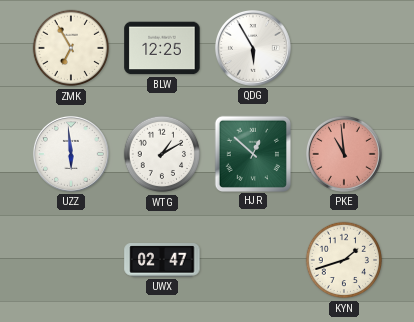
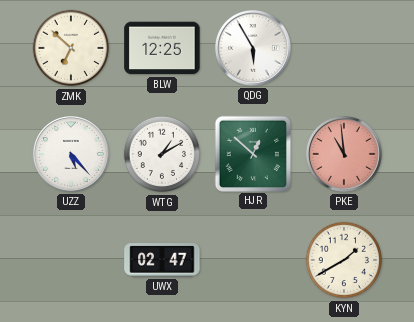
ZMK: 6:55 -> 6:52
UZZ: 5:59 -> 5:23
KYN: 1:42 -> 1:40
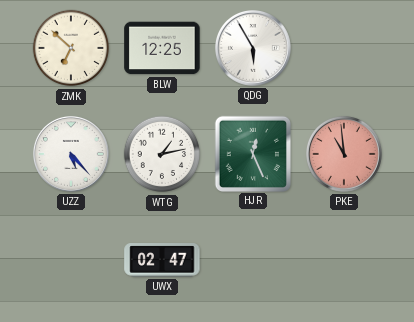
WTG: 1:10 -> 1:13
HJR: 12:52 -> 12:26
KYN: 1:40 -> none
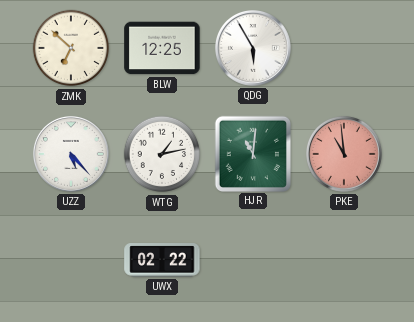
HJR: 12:26 -> 11:01
UWX: 02:47 -> 02:22
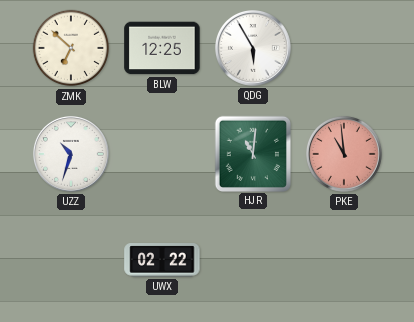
UZZ: 5:23 -> 10:33
WTG: 1:13 -> none
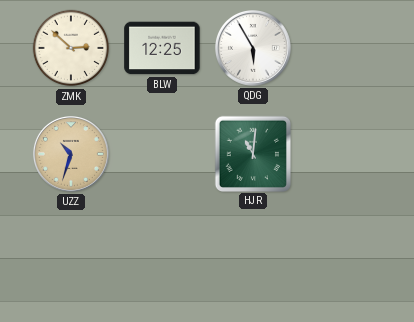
ZMK: 6:52 -> 2:52
UZZ dial: white -> champagne
PKE: 10:59 -> none
UWX: 02:22 -> none
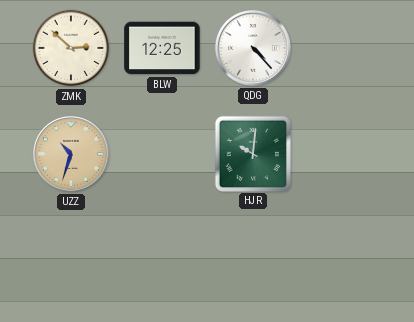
QDG: 5:55 -> 4:23
HJR: 11:01 -> 10:01
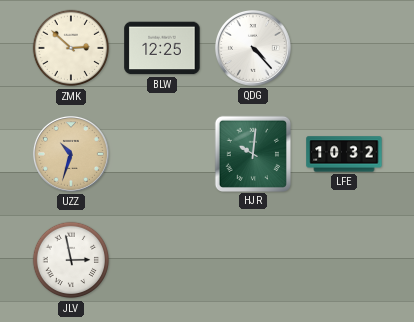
LFE: none -> 10:32
JLV: none -> 2:58
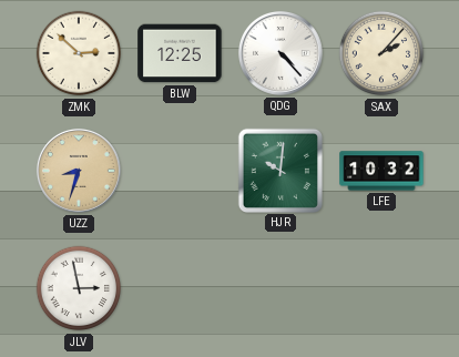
SAX: none -> 2:07
UZZ: 10:33 -> 8:33
